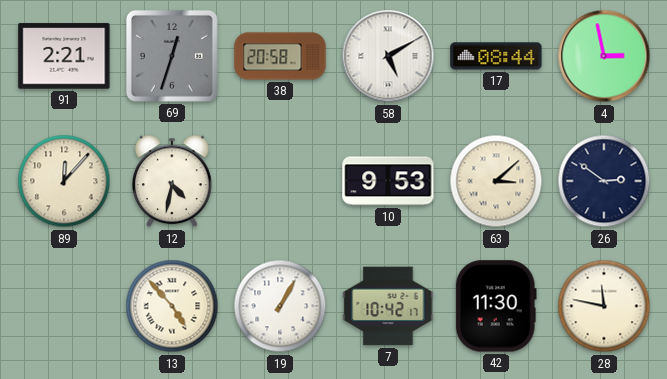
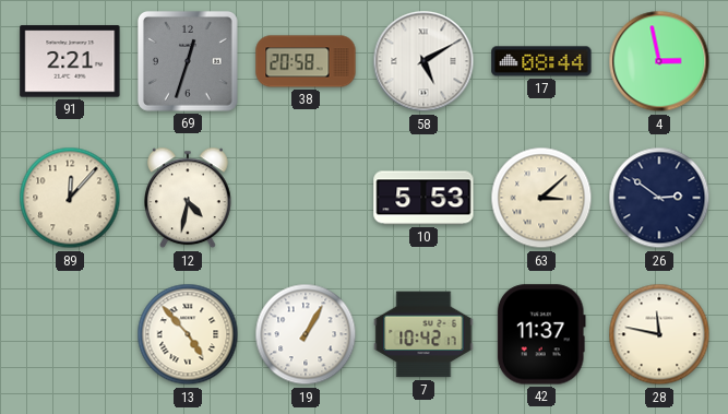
10: 9:53 -> 5:53
42: 11:30 -> 11:37
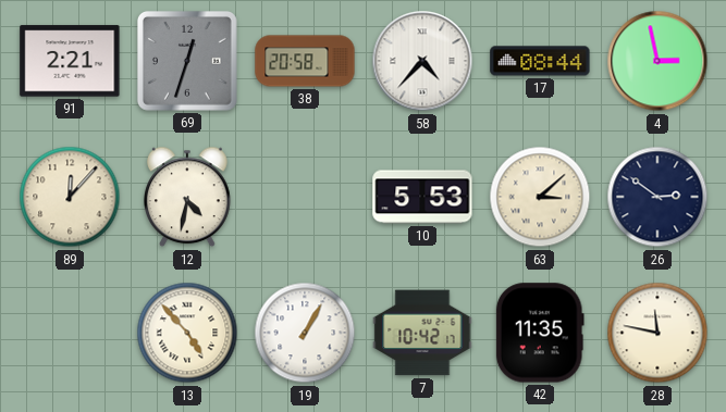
58: 5:10 -> 4:37
42: 11:37 -> 11:35
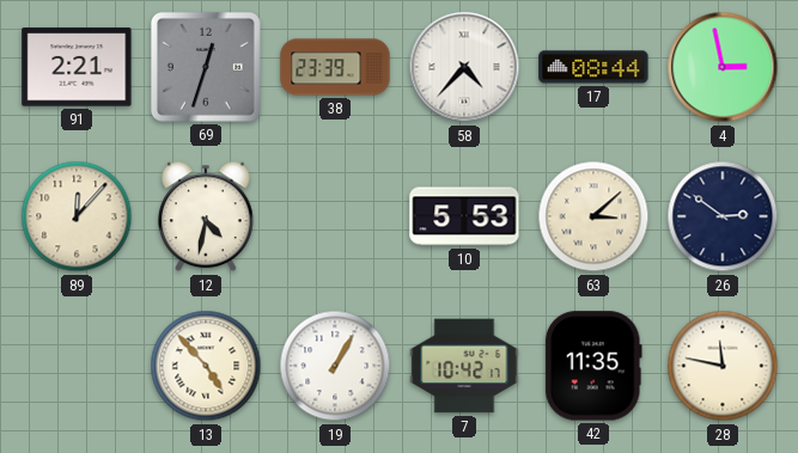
38: 20:58 -> 23:39
